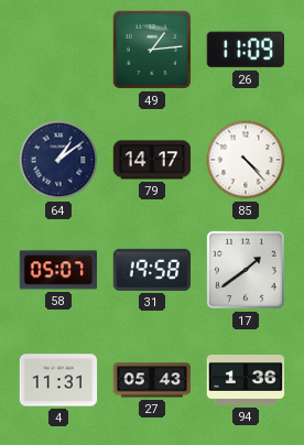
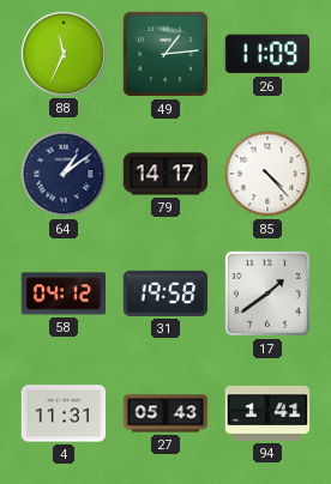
88: none -> 11:34
58: 05:07 -> 04:12
94: 1:36 -> 1:41
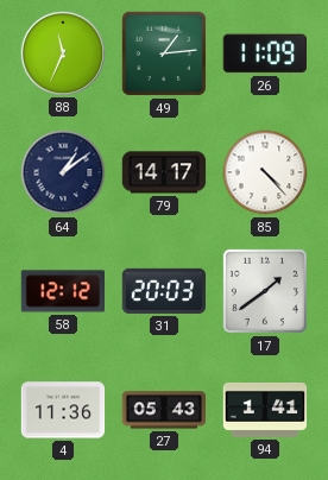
58: 04:12 -> 12:12
31: 19:58 -> 20:03
4: 11:31 -> 11:36
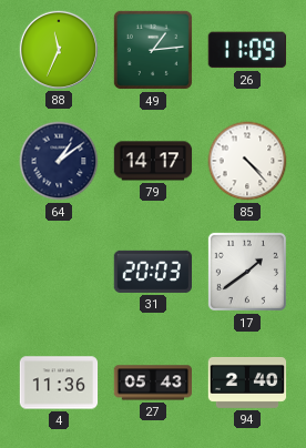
58: 12:12 -> none
94: 1:41 -> 2:40
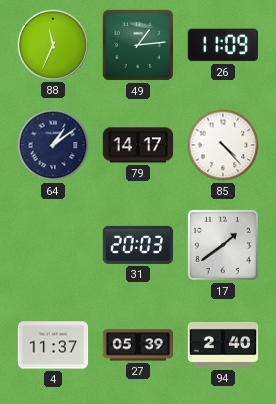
4: 11:36 -> 11:37
27: 05:43 -> 05:39
